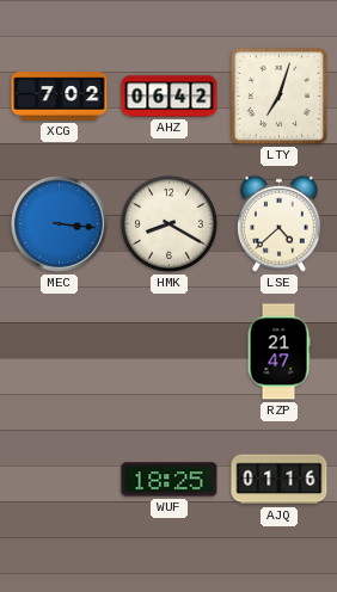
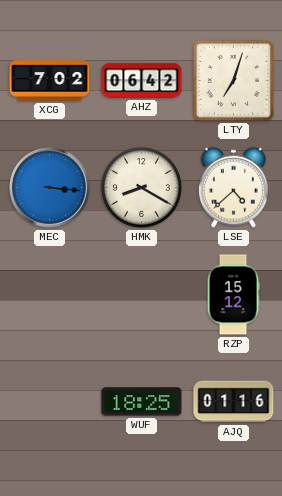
RZP: 21:47 -> 15:12
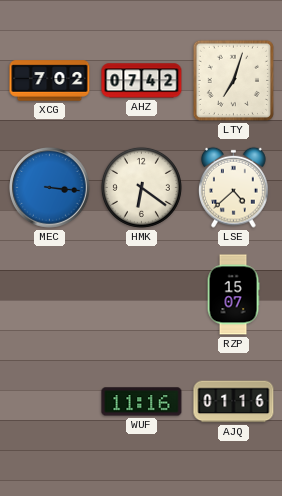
AHZ: 06:42 -> 07:42
HMK: 8:20 -> 6:21
RZP: 15:12 -> 15:07
WUF: 18:25 -> 11:16
